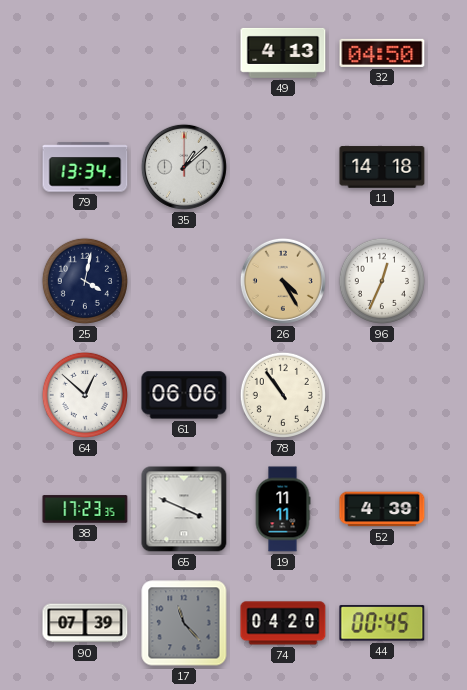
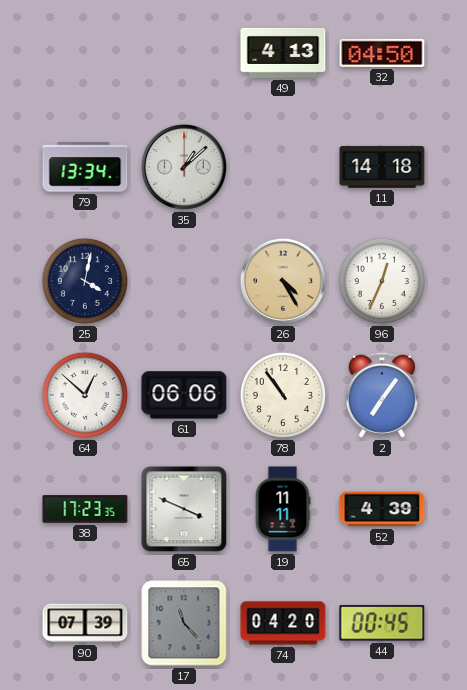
2: none -> 7:06
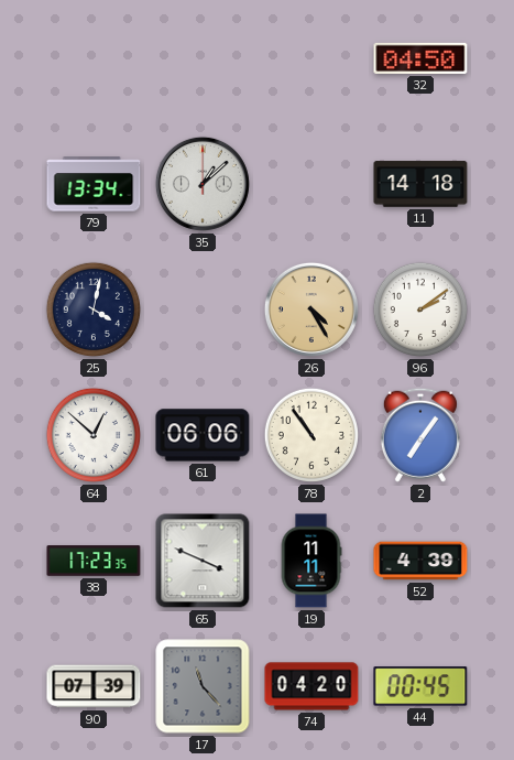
49: 4:13 -> none
96: 12:34 -> 2:09
